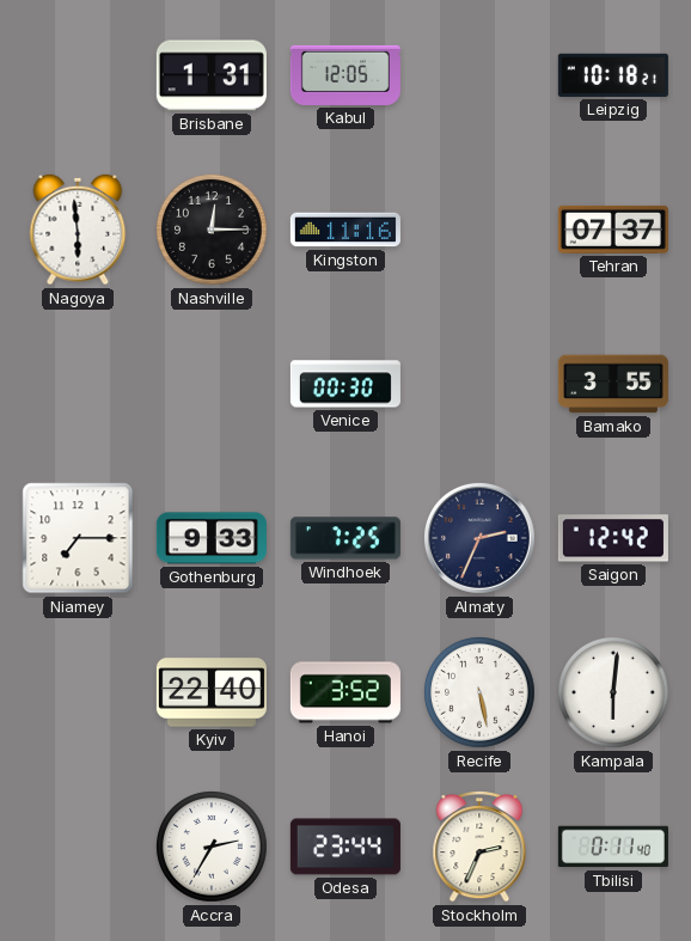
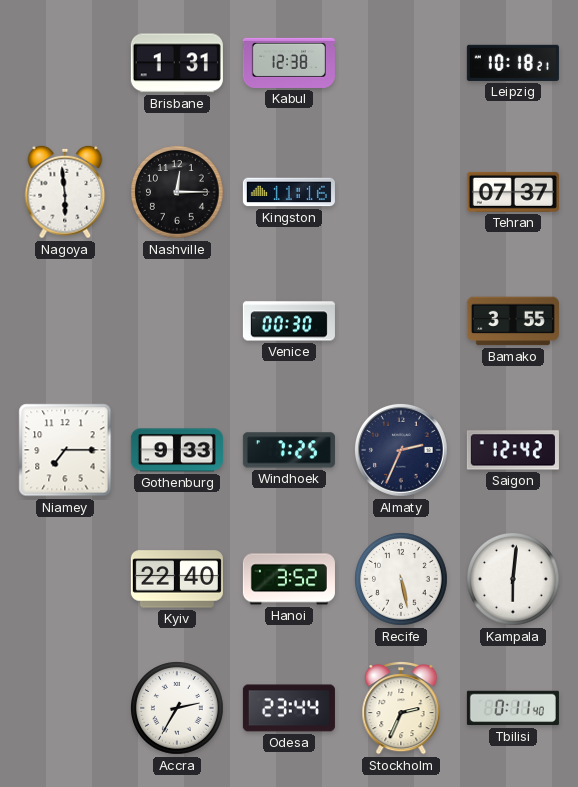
Kabul: 12:05 -> 12:38
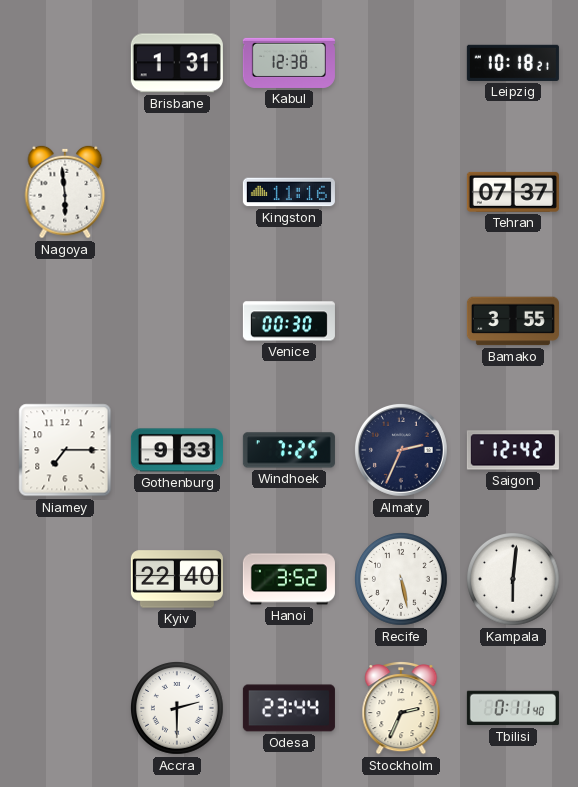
Nashville: 12:15 -> none
Accra: 2:35 -> 2:30
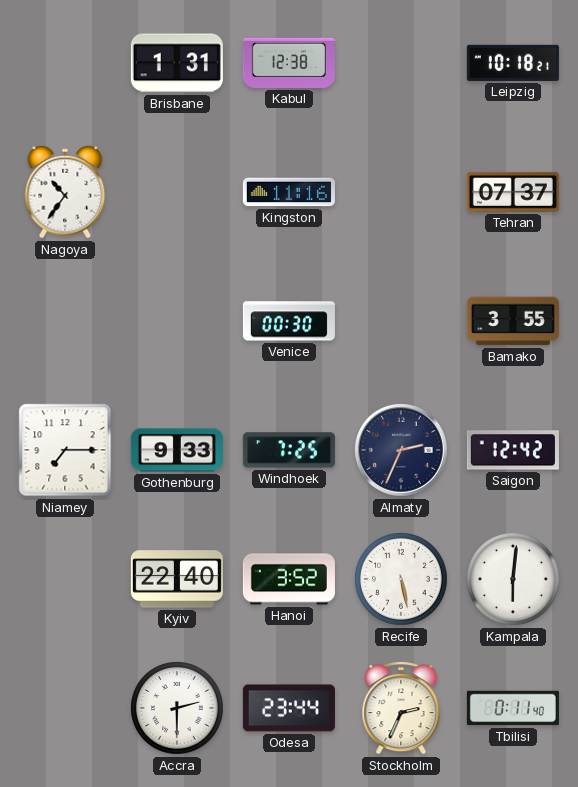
Nagoya: 5:59 -> 10:36
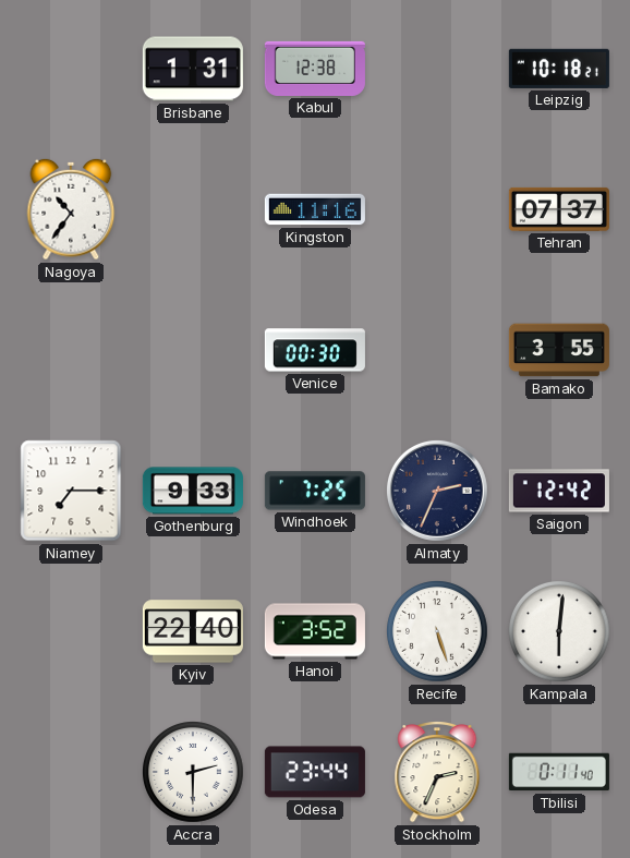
Recife: 5:28 -> 5:27
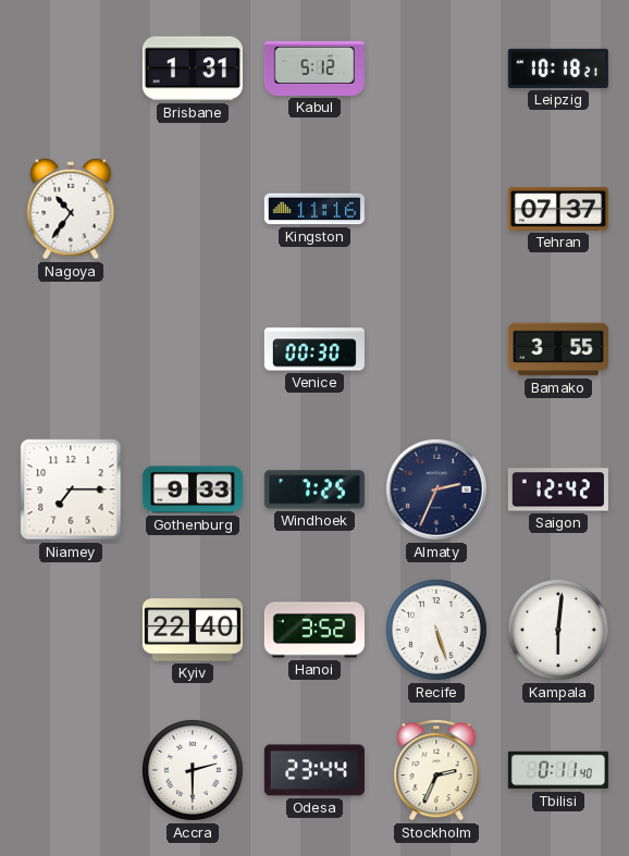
Kabul: 12:38 -> 5:12
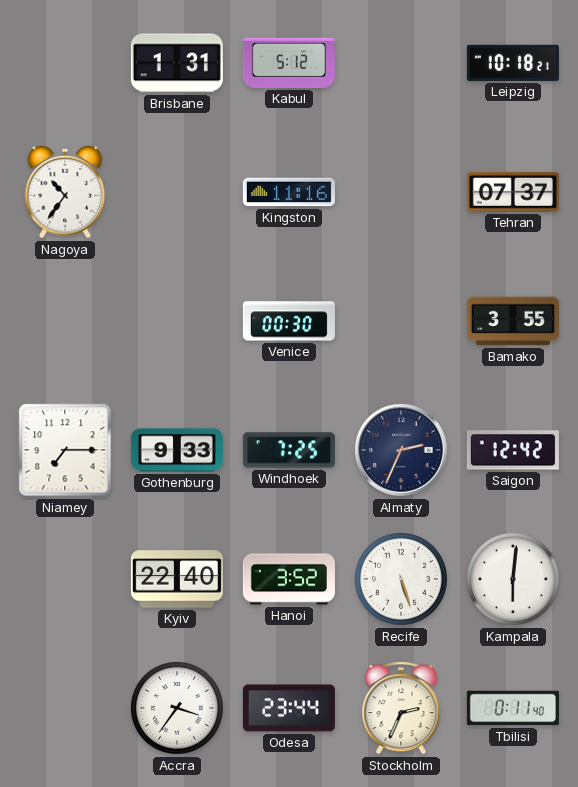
Accra: 2:30 -> 3:36
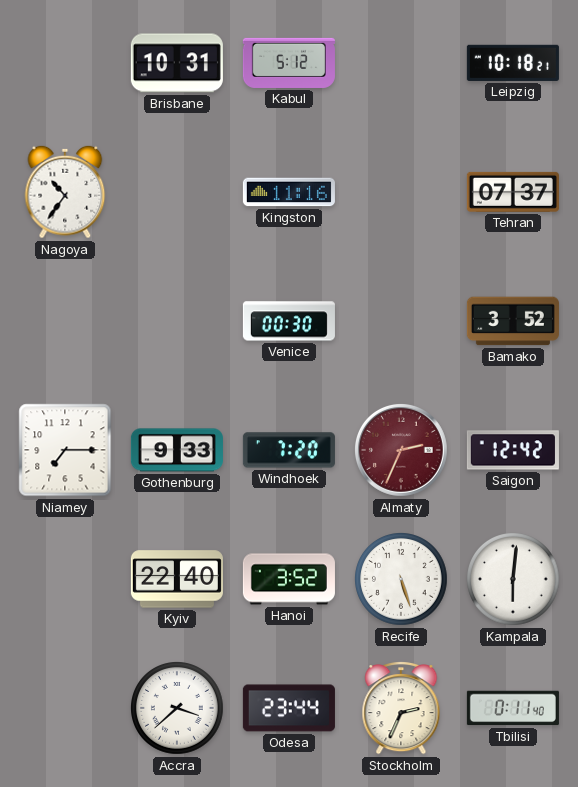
Brisbane: 1:31 -> 10:31
Bamako: 3:55 -> 3:52
Windhoek: 7:25 -> 7:20
Almaty dial: navy -> burgundy
Accra: 3:36 -> 3:38
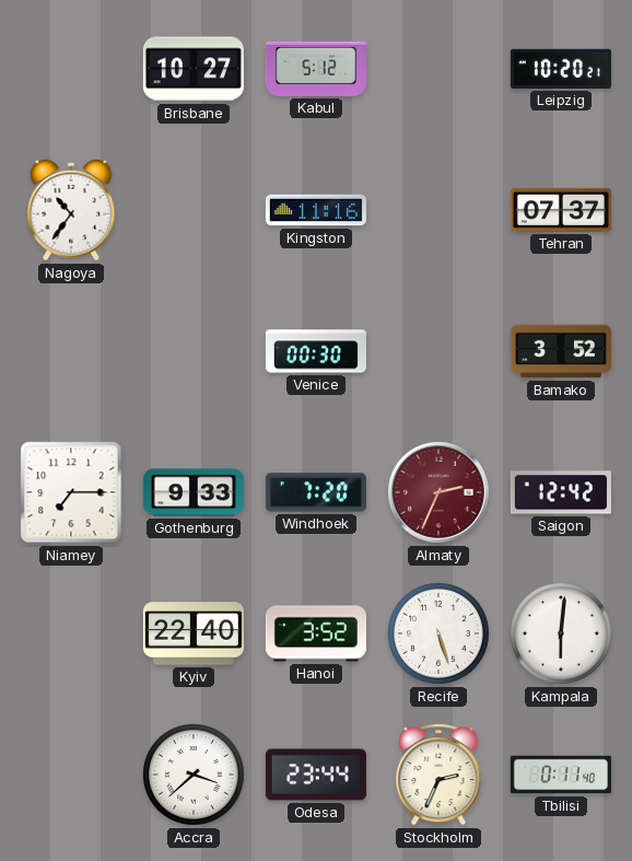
Brisbane: 10:31 -> 10:27
Leipzig: 10:18 -> 10:20
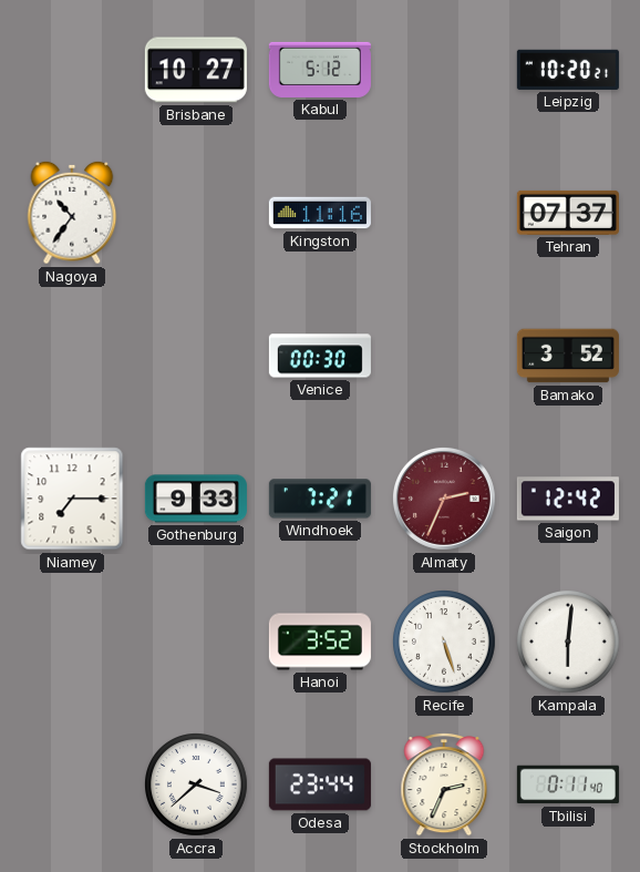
Windhoek: 7:20 -> 7:21
Kyiv: 22:40 -> none
